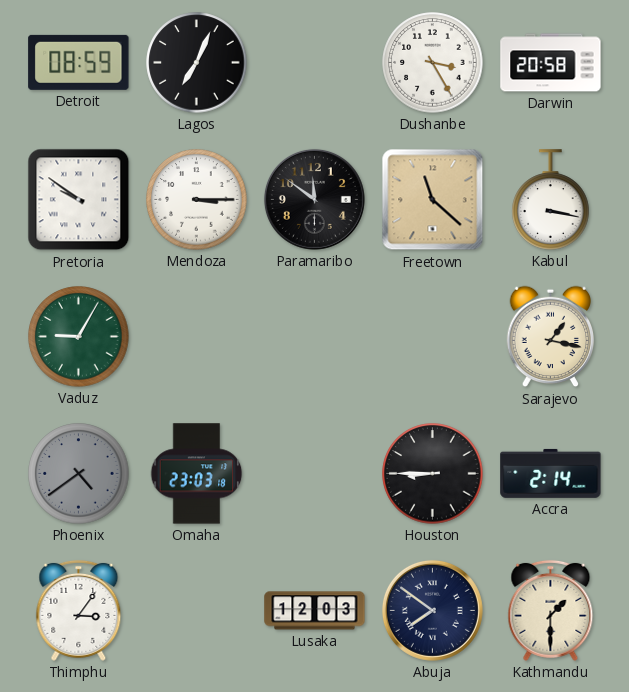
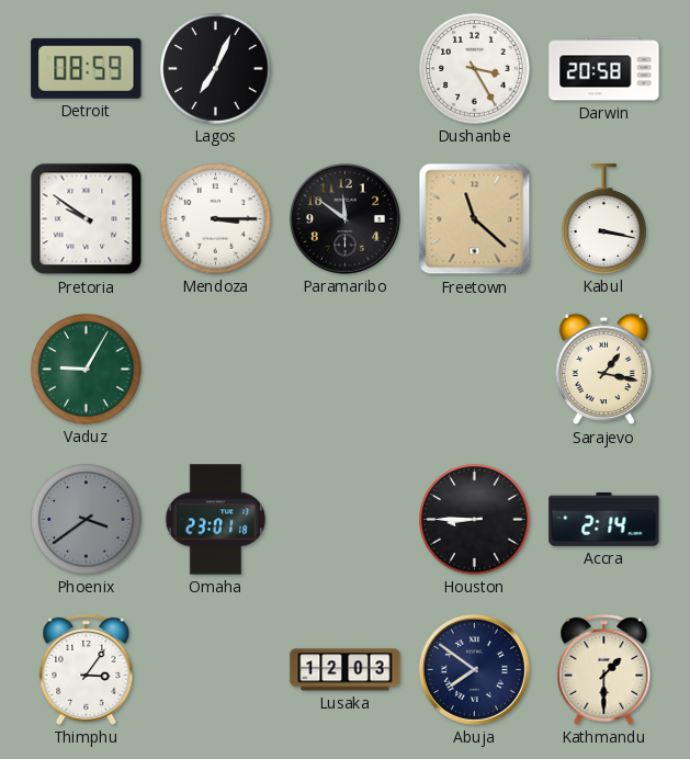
Phoenix: 4:39 -> 3:39
Omaha: 23:03 -> 23:01
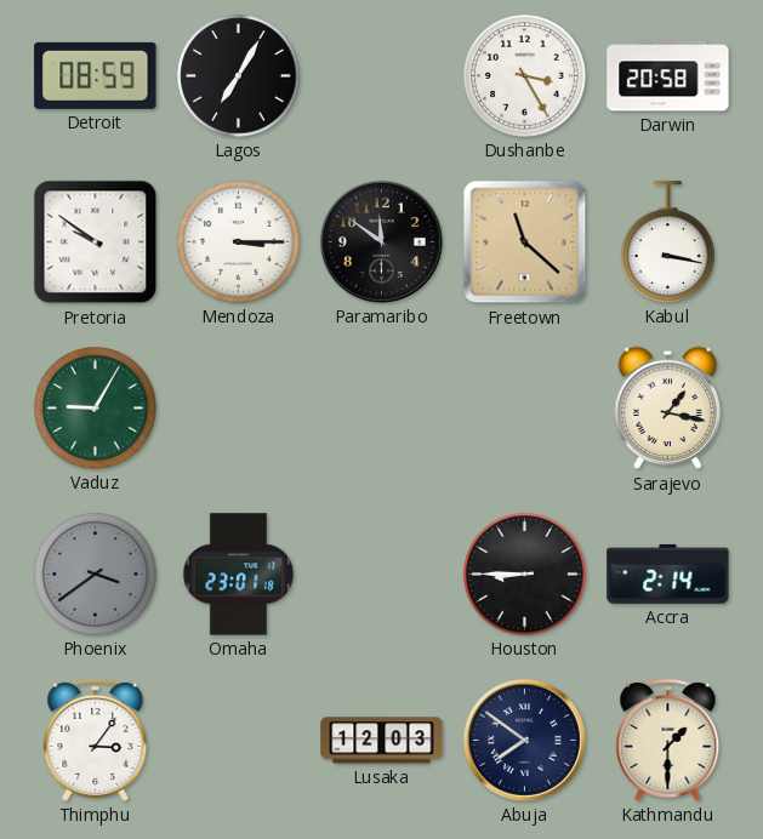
Lagos: 7:04 -> 7:05
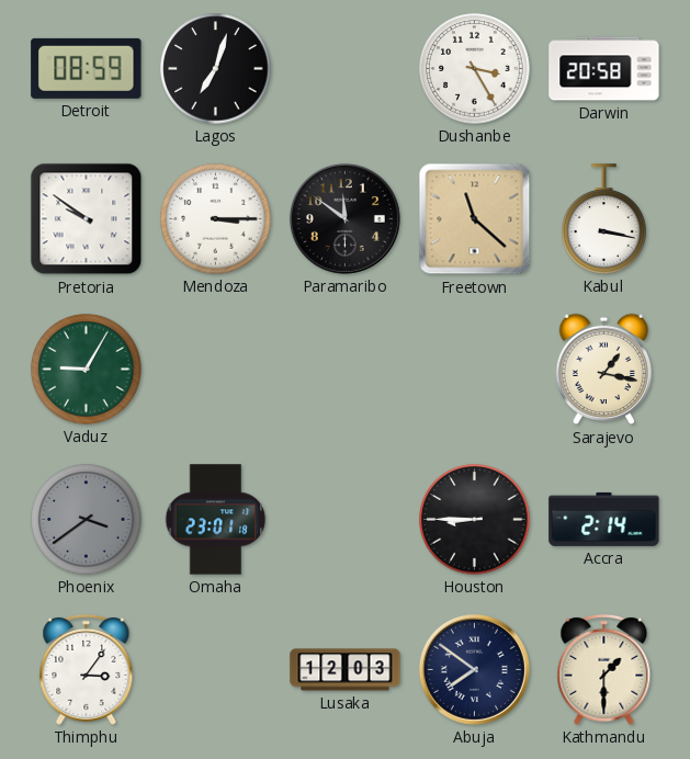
Lagos: 7:05 -> 7:03
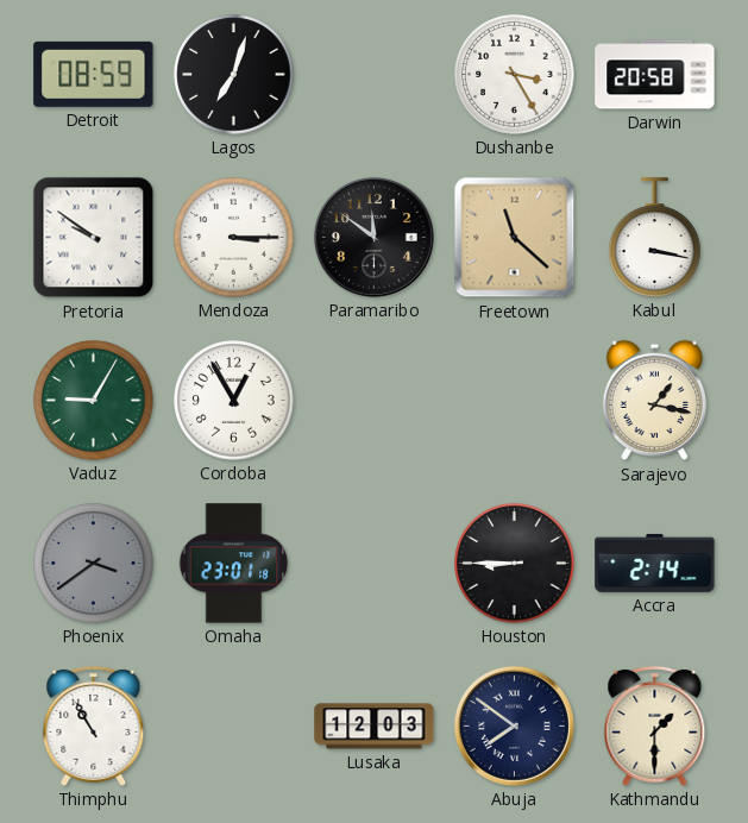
Cordoba: none -> 12:55
Thimphu: 3:06 -> 10:55
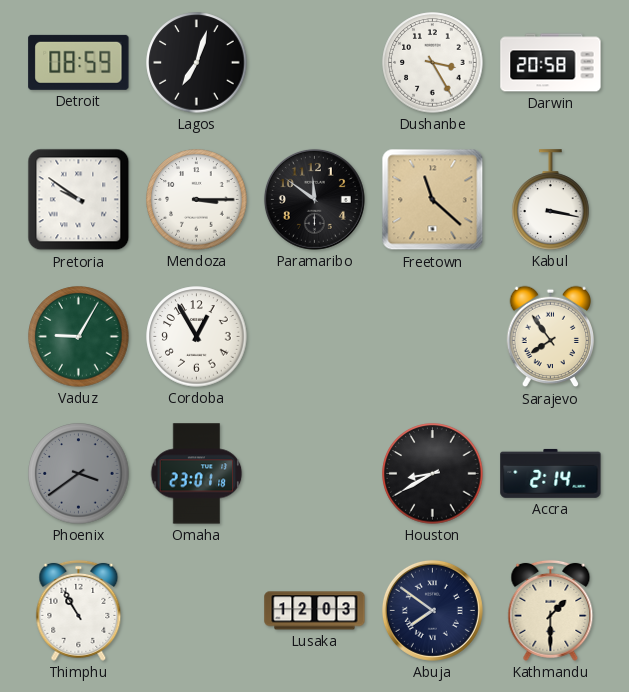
Sarajevo: 1:17 -> 7:54
Houston: 8:45 -> 8:40
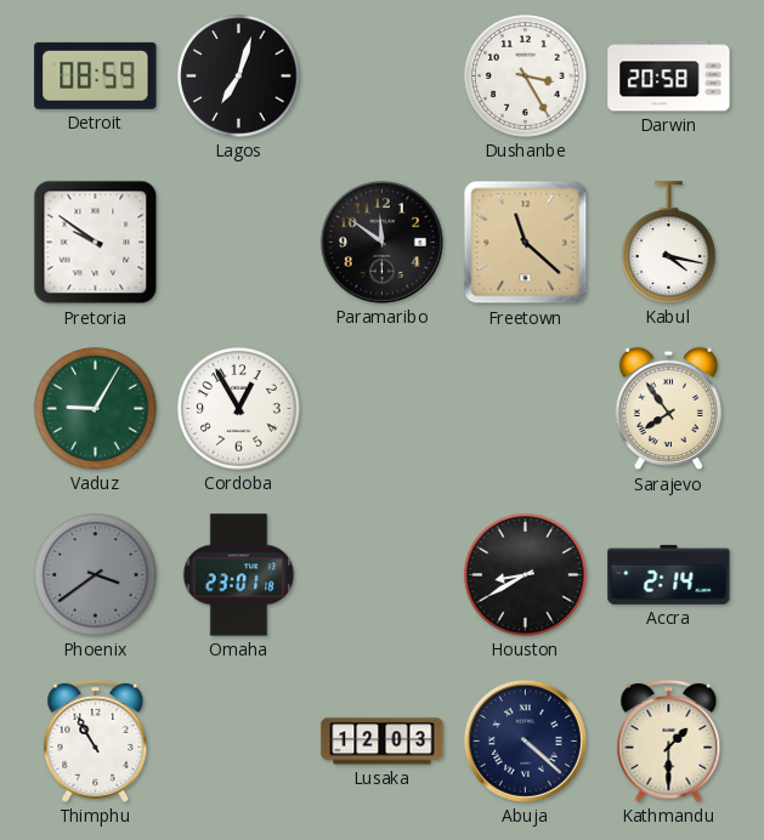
Mendoza: 3:15 -> none
Kabul: 3:17 -> 4:17
Abuja: 7:51 -> 4:22
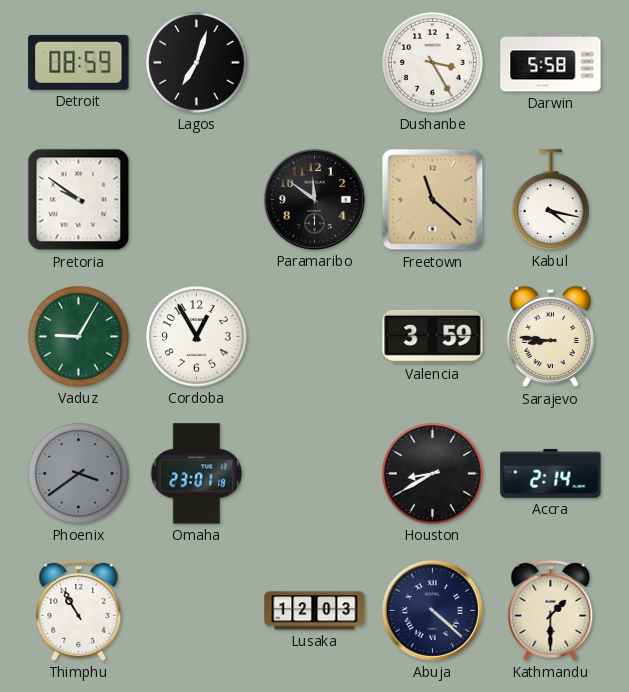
Darwin: 20:58 -> 5:58
Valencia: none -> 3:59
Sarajevo: 7:54 -> 8:46
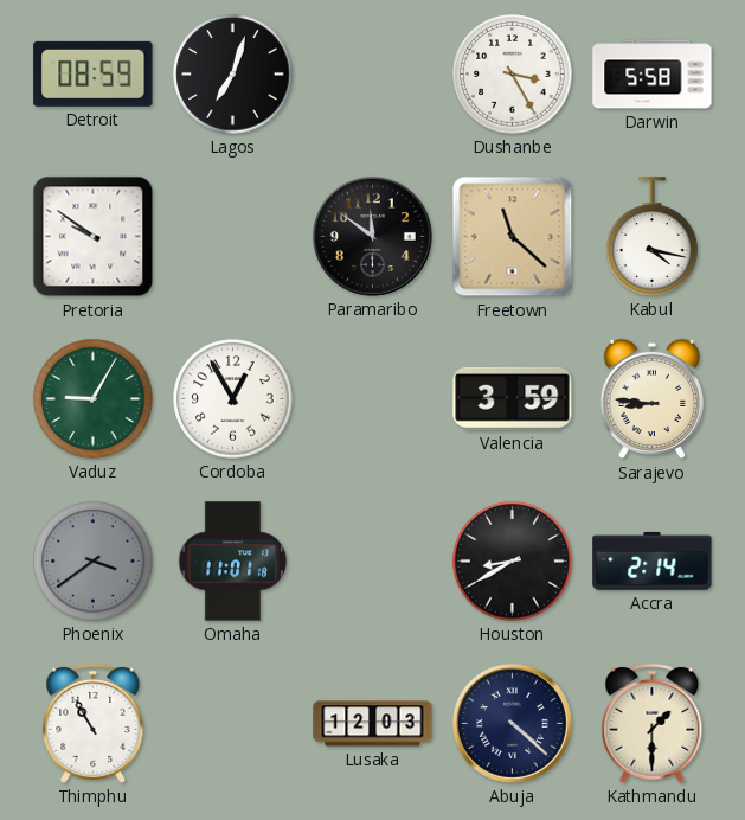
Omaha: 23:01 -> 11:01
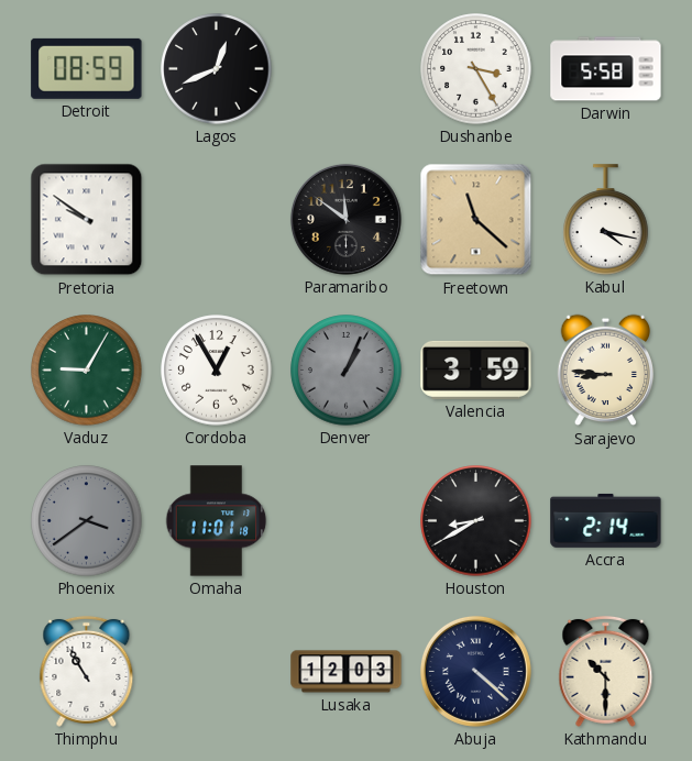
Lagos: 7:03 -> 12:41
Denver: none -> 1:04
Kathmandu: 1:30 -> 10:30
